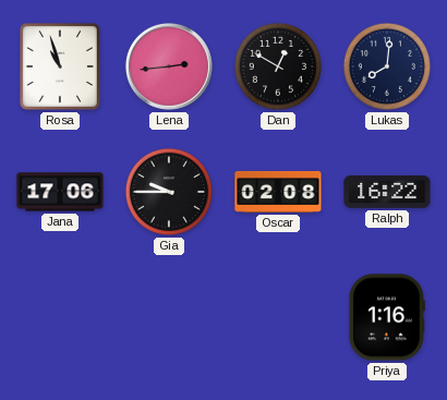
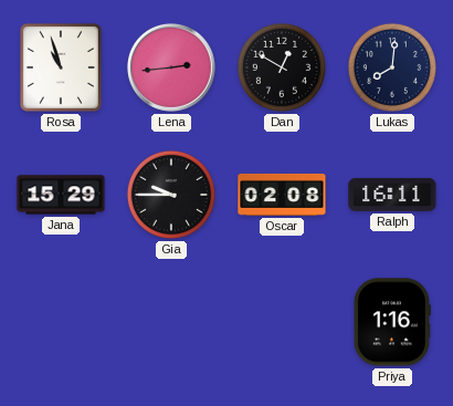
Jana: 17:06 -> 15:29
Ralph: 16:22 -> 16:11
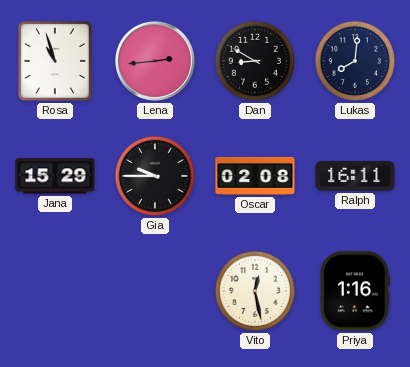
Dan: 12:50 -> 8:50
Vito: none -> 12:28
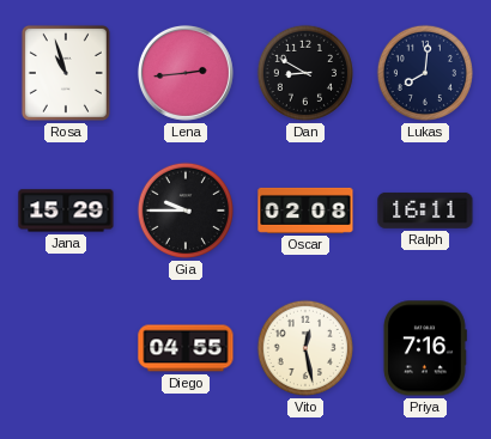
Diego: none -> 04:55
Priya: 1:16 -> 7:16
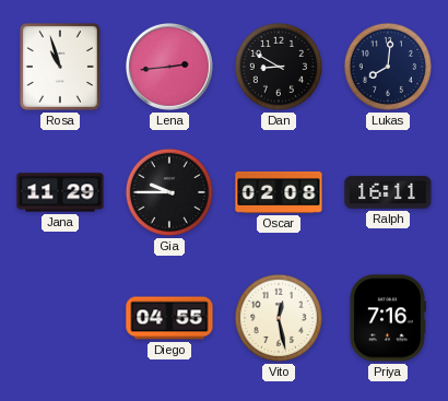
Jana: 15:29 -> 11:29
